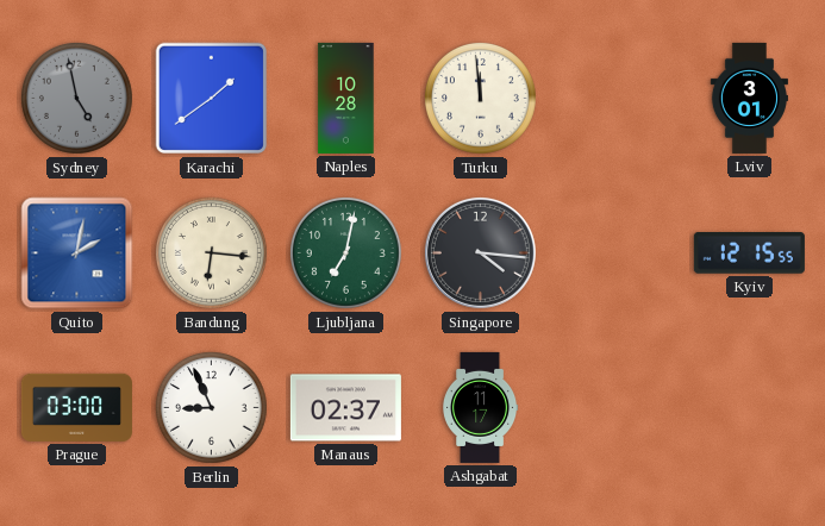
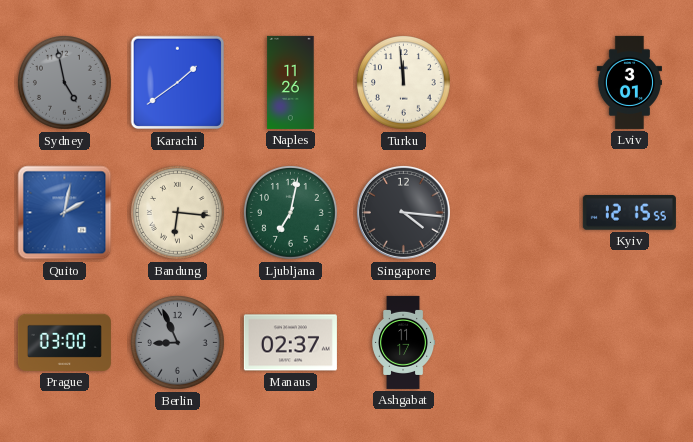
Naples: 10:28 -> 11:26
Berlin dial: white -> grey
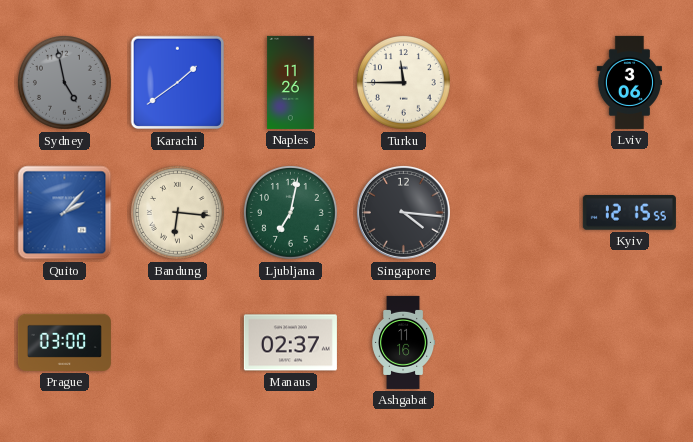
Turku: 11:59 -> 11:45
Lviv: 3:01 -> 3:06
Quito: 2:02 -> 2:07
Berlin: 8:56 -> none
Ashgabat: 11:17 -> 11:16
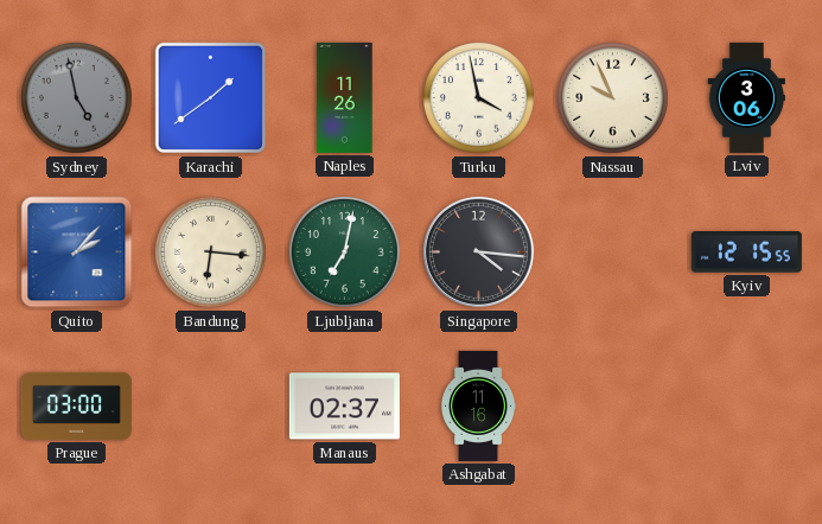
Turku: 11:45 -> 3:58
Nassau: none -> 9:56
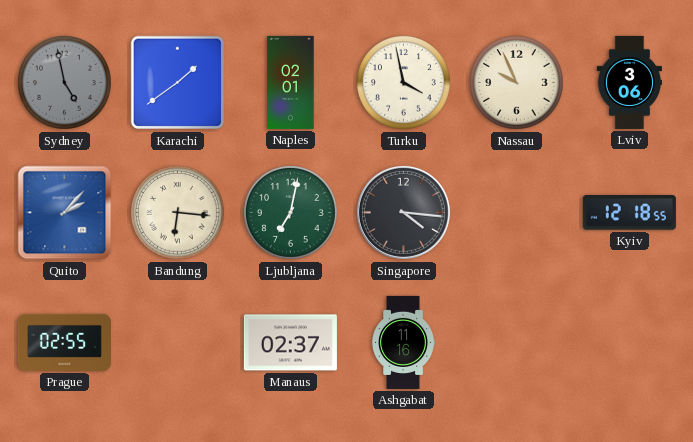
Naples: 11:26 -> 02:01
Kyiv: 12:15 -> 12:18
Prague: 03:00 -> 02:55
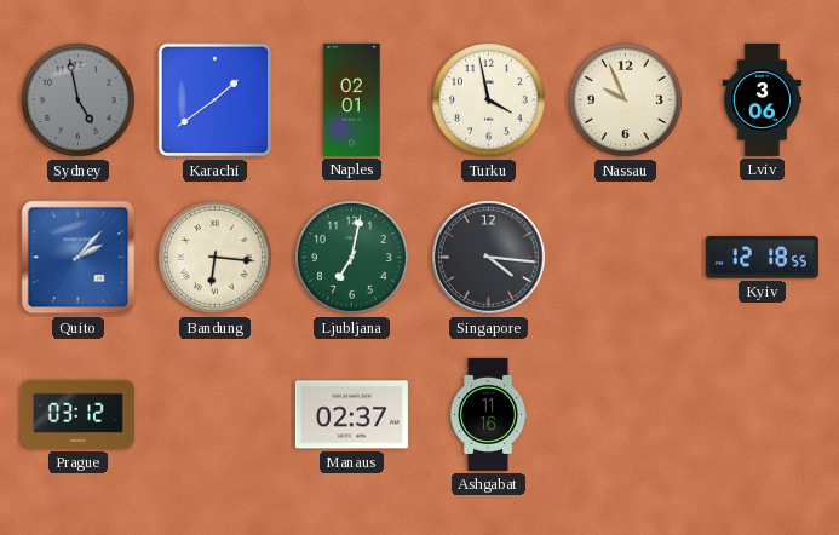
Prague: 02:55 -> 03:12
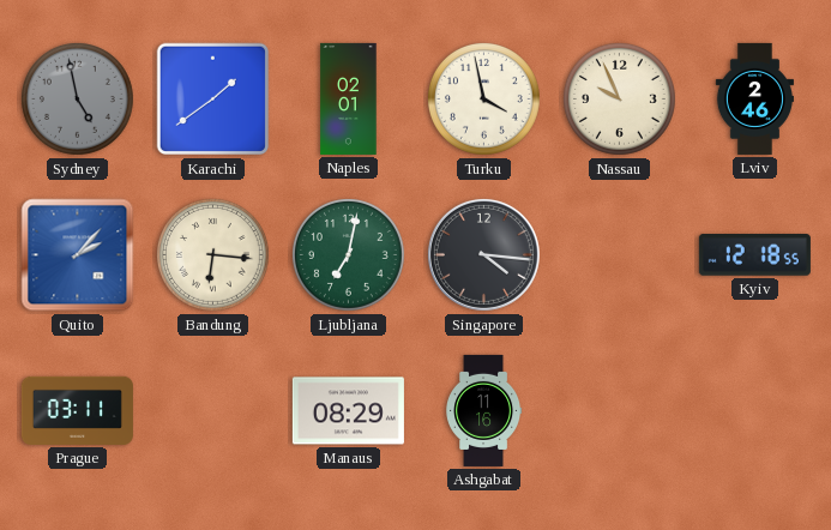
Lviv: 3:06 -> 2:46
Prague: 03:12 -> 03:11
Manaus: 02:37 -> 08:29
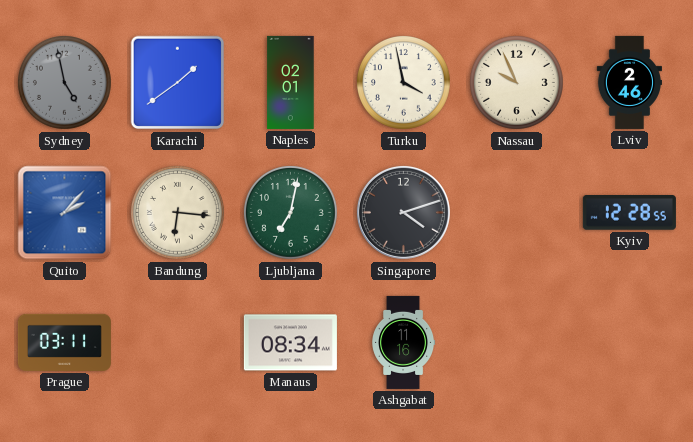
Singapore: 4:16 -> 4:12
Kyiv: 12:18 -> 12:28
Manaus: 08:29 -> 08:34
